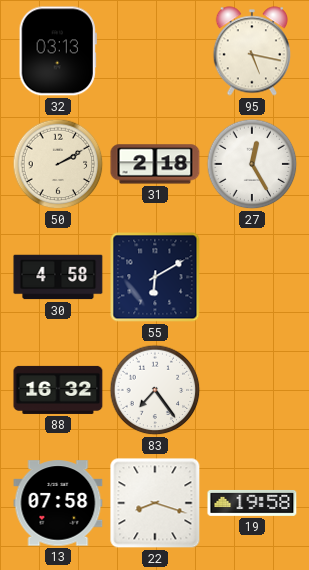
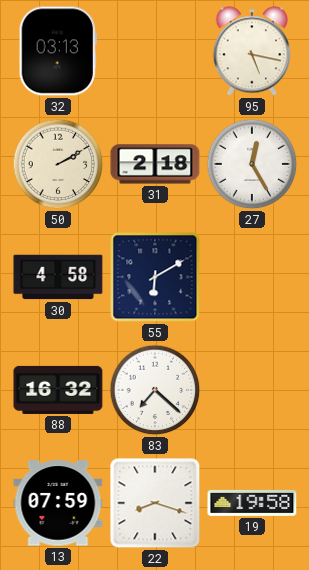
83: 7:24 -> 7:22
13: 07:58 -> 07:59
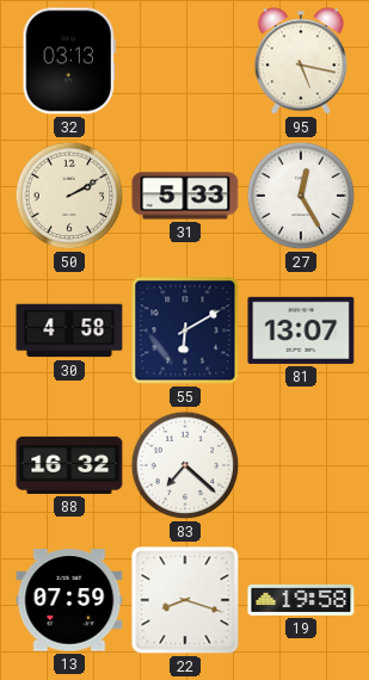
31: 2:18 -> 5:33
81: none -> 13:07
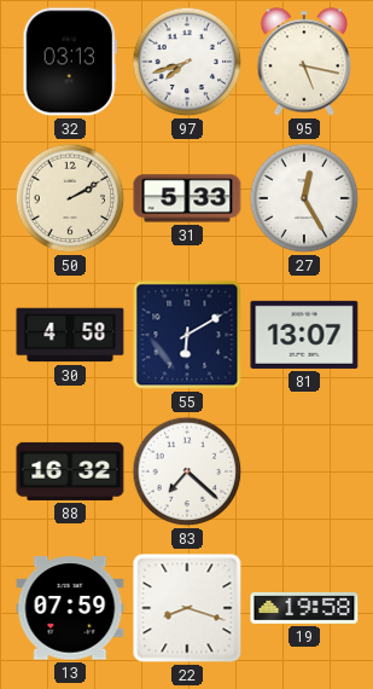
97: none -> 7:42
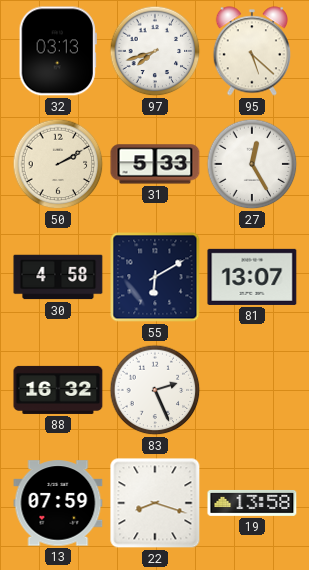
95: 5:17 -> 5:22
83: 7:22 -> 2:26
19: 19:58 -> 13:58
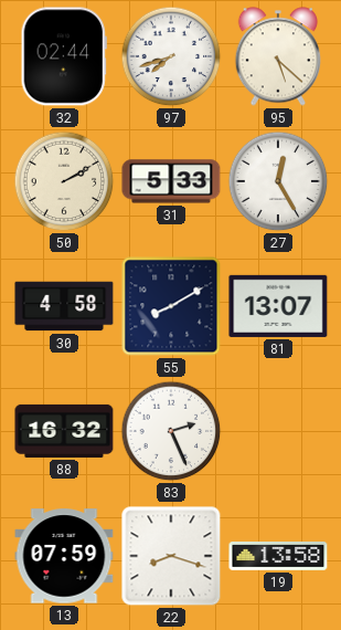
32: 03:13 -> 02:44
55: 6:10 -> 8:10
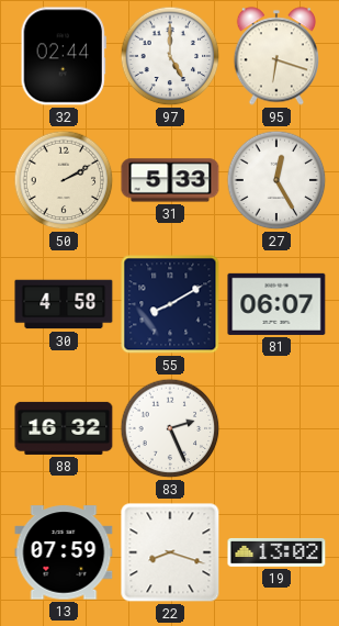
97: 7:42 -> 5:00
95: 5:22 -> 6:18
81: 13:07 -> 06:07
19: 13:58 -> 13:02
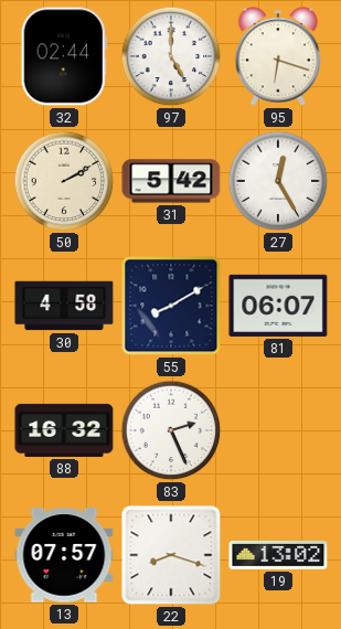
31: 5:33 -> 5:42
13: 07:59 -> 07:57
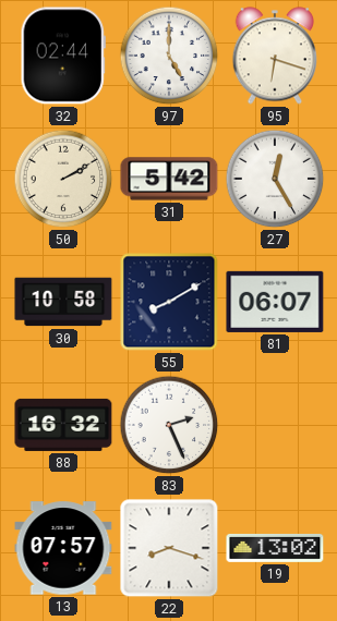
30: 4:58 -> 10:58
